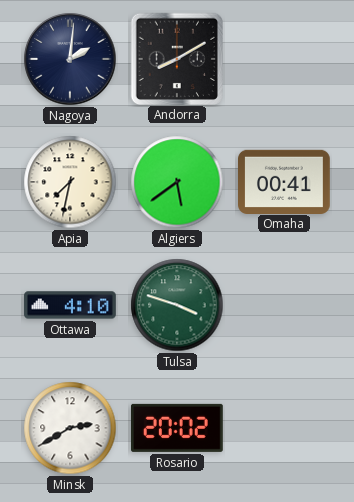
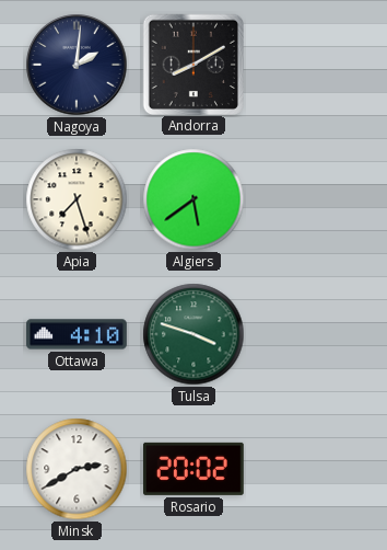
Apia: 7:32 -> 7:27
Omaha: 00:41 -> none
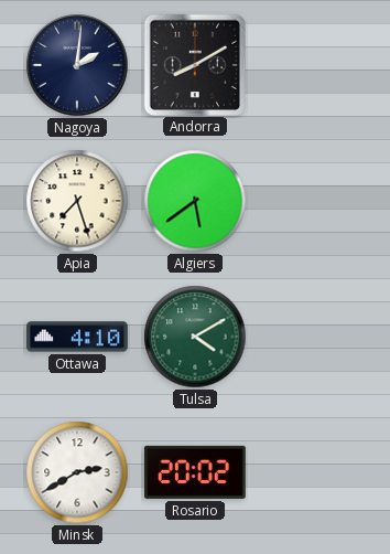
Tulsa: 3:48 -> 4:10
